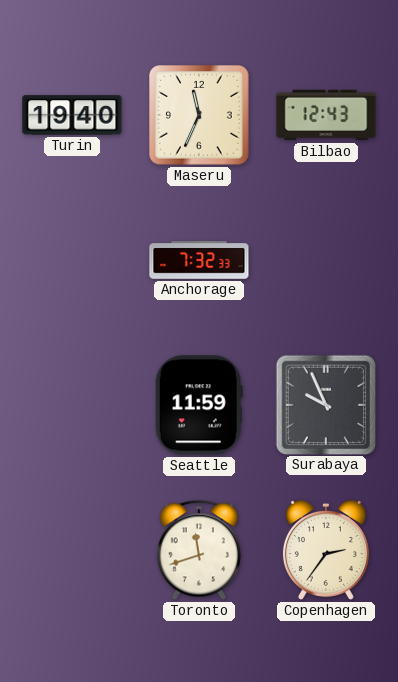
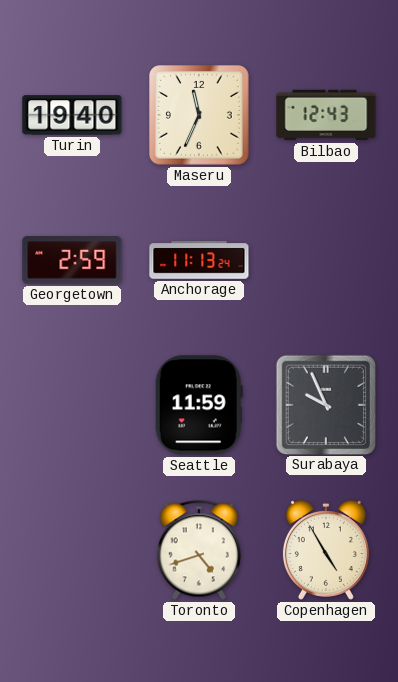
Georgetown: none -> 2:59
Anchorage: 7:32 -> 11:13
Toronto: 11:42 -> 4:42
Copenhagen: 2:36 -> 4:55
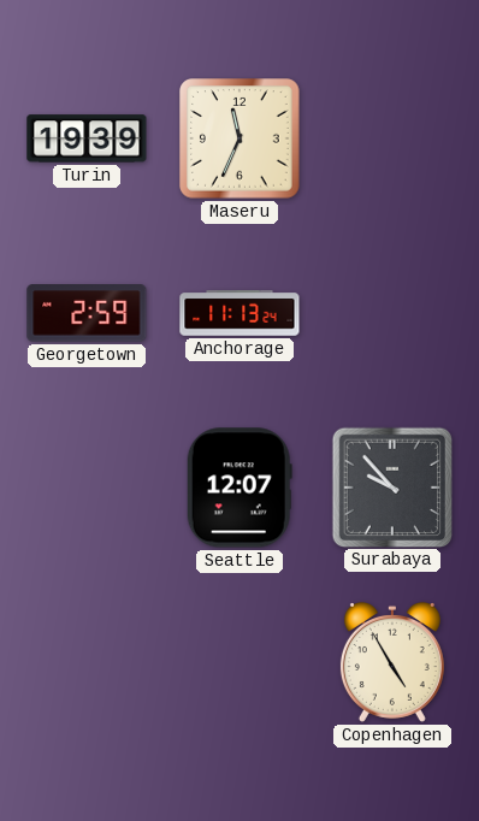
Turin: 19:40 -> 19:39
Bilbao: 12:43 -> none
Seattle: 11:59 -> 12:07
Surabaya: 9:56 -> 9:53
Toronto: 4:42 -> none
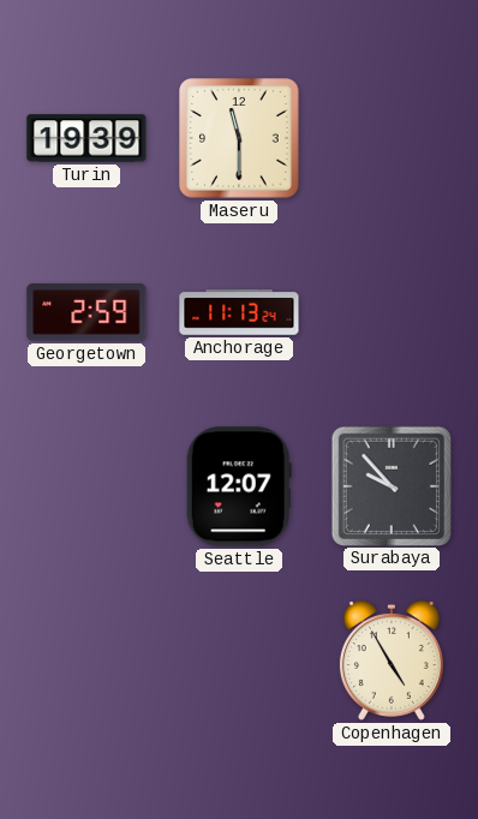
Maseru: 11:34 -> 11:30
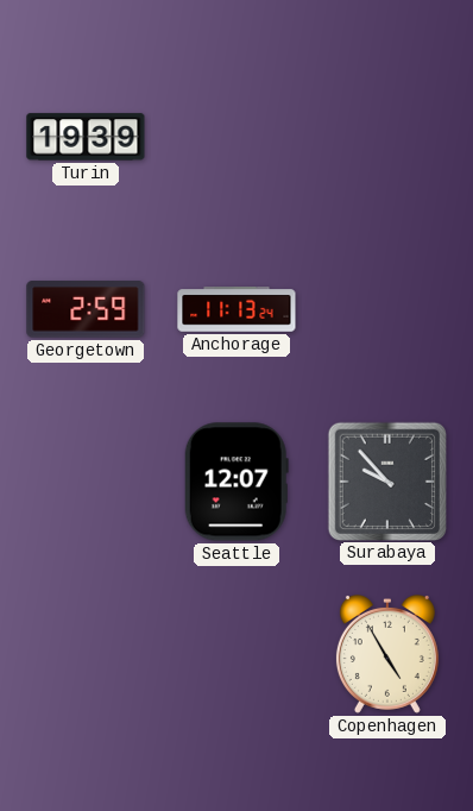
Maseru: 11:30 -> none
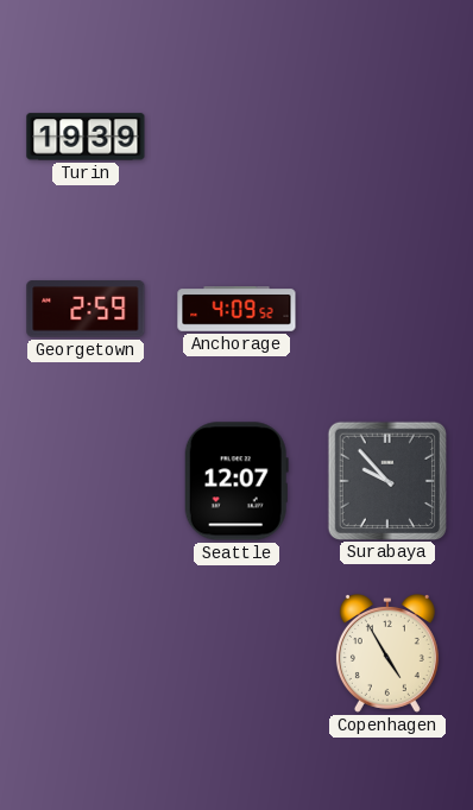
Anchorage: 11:13 -> 4:09
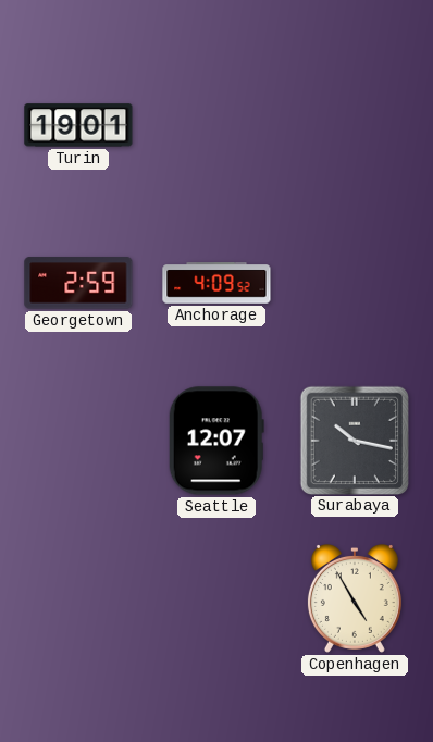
Turin: 19:39 -> 19:01
Surabaya: 9:53 -> 10:17
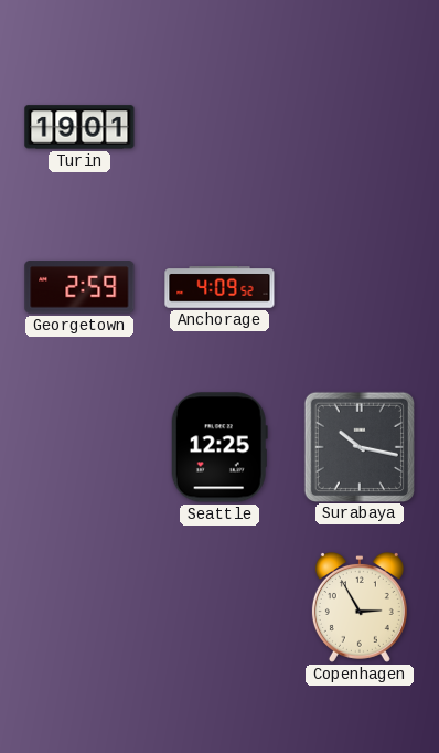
Seattle: 12:07 -> 12:25
Copenhagen: 4:55 -> 2:55
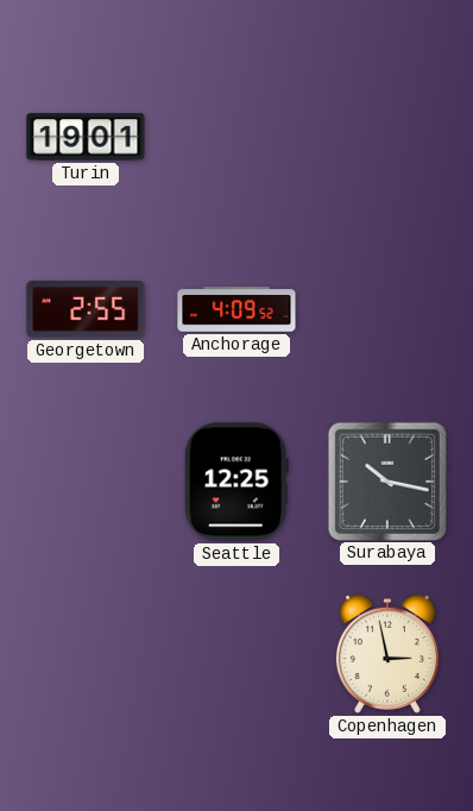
Georgetown: 2:59 -> 2:55
Copenhagen: 2:55 -> 2:58
